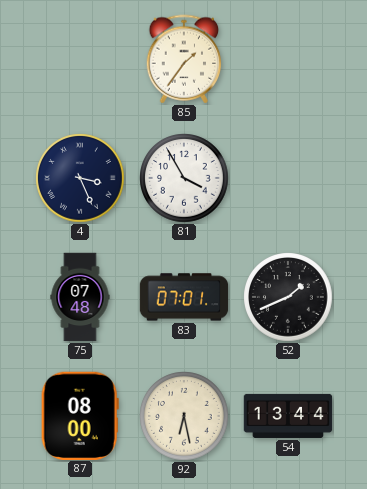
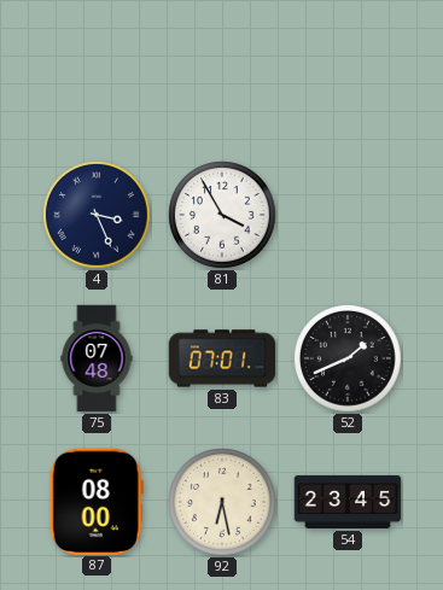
85: 1:36 -> none
54: 13:44 -> 23:45
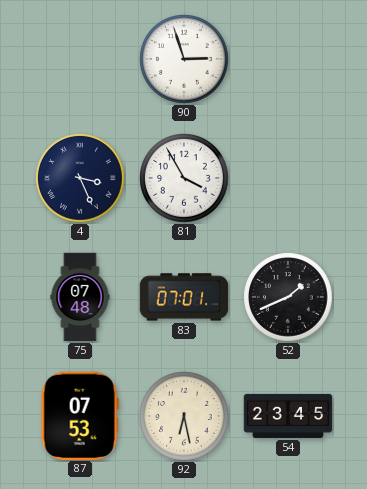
90: none -> 2:57
87: 08:00 -> 07:53
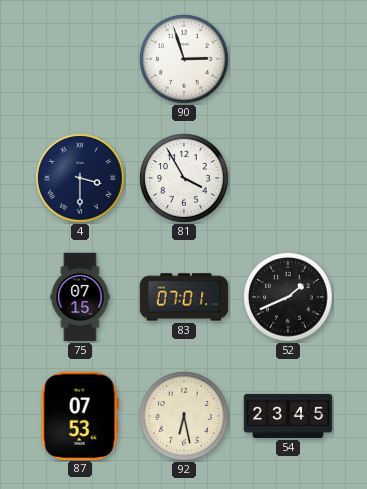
4: 3:26 -> 3:30
75: 07:48 -> 07:15
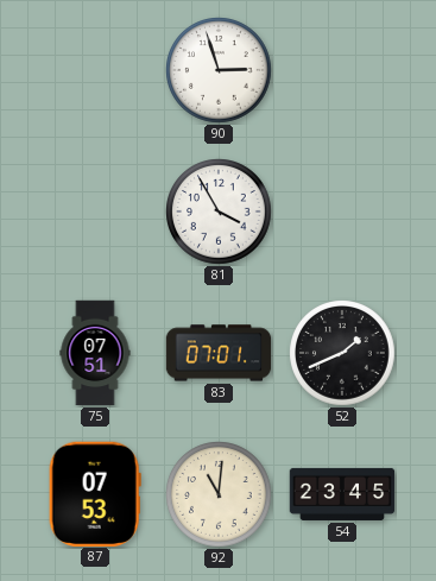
4: 3:30 -> none
75: 07:15 -> 07:51
92: 6:28 -> 11:01
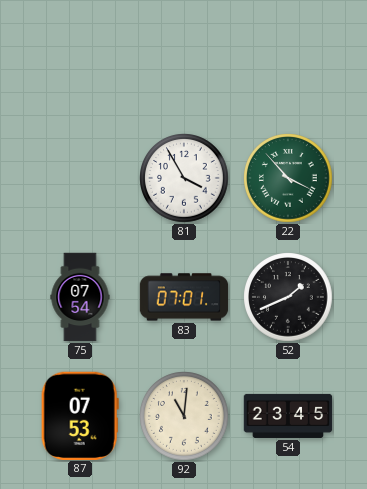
90: 2:57 -> none
22: none -> 3:53
75: 07:51 -> 07:54
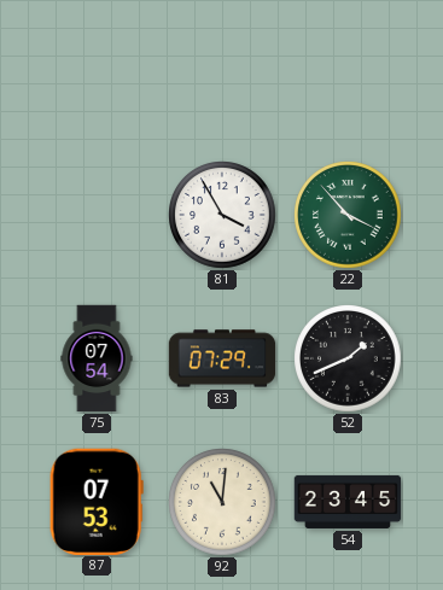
83: 07:01 -> 07:29
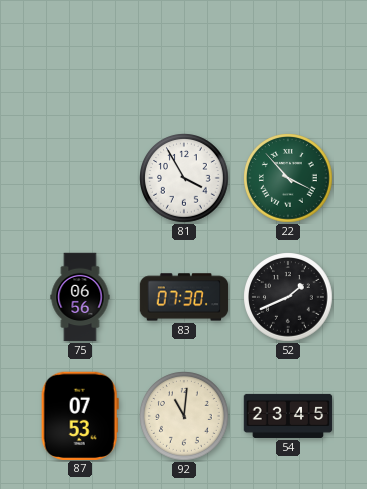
75: 07:54 -> 06:56
83: 07:29 -> 07:30
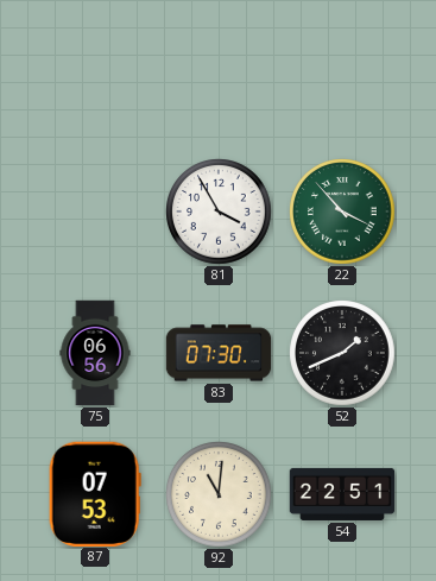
54: 23:45 -> 22:51
